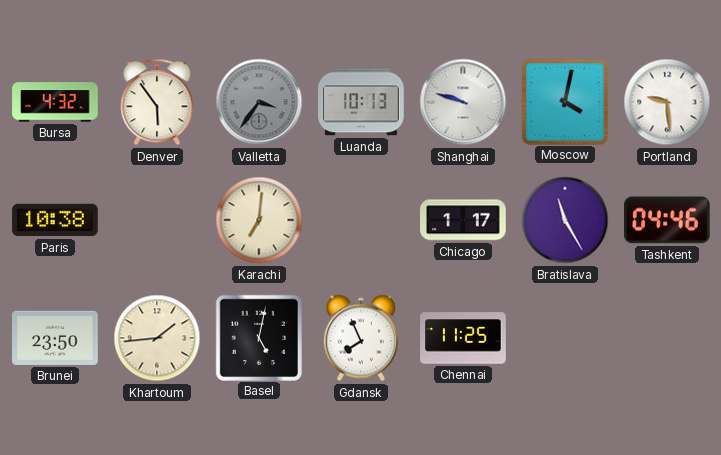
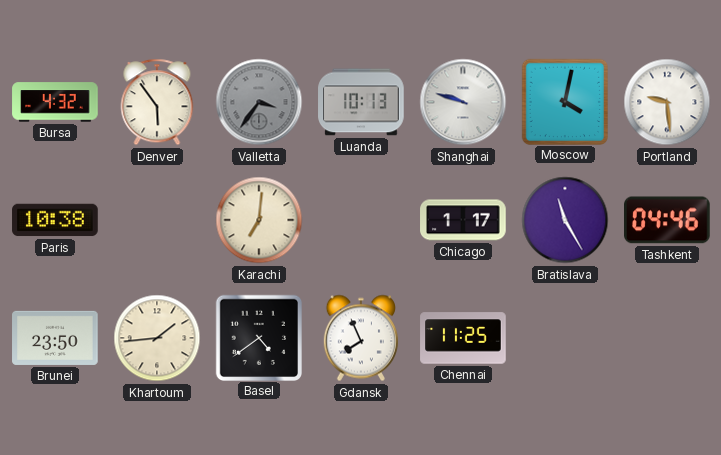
Basel: 5:02 -> 4:39
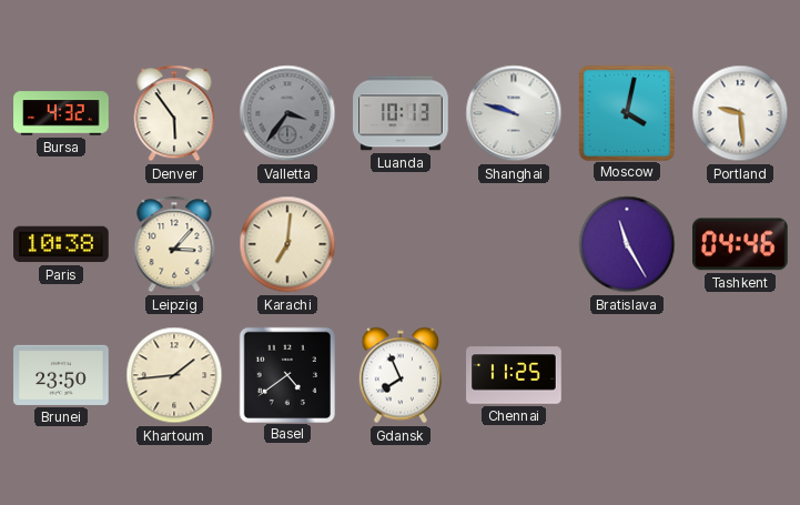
Leipzig: none -> 3:07
Chicago: 1:17 -> none
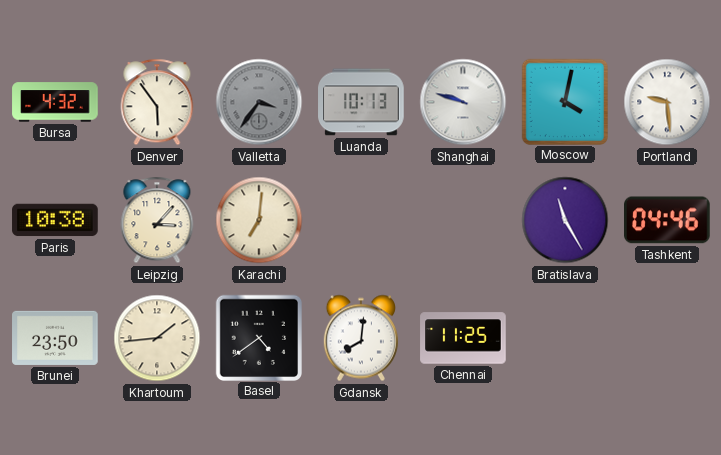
Gdansk: 7:56 -> 8:01
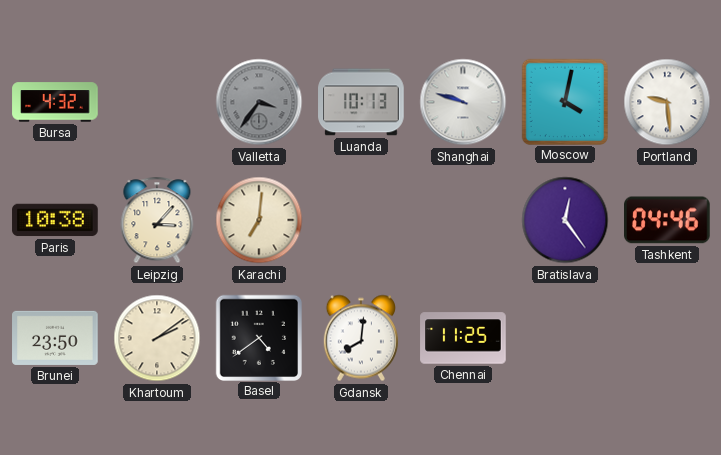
Denver: 5:54 -> none
Bratislava: 11:25 -> 12:24
Khartoum: 1:44 -> 2:09
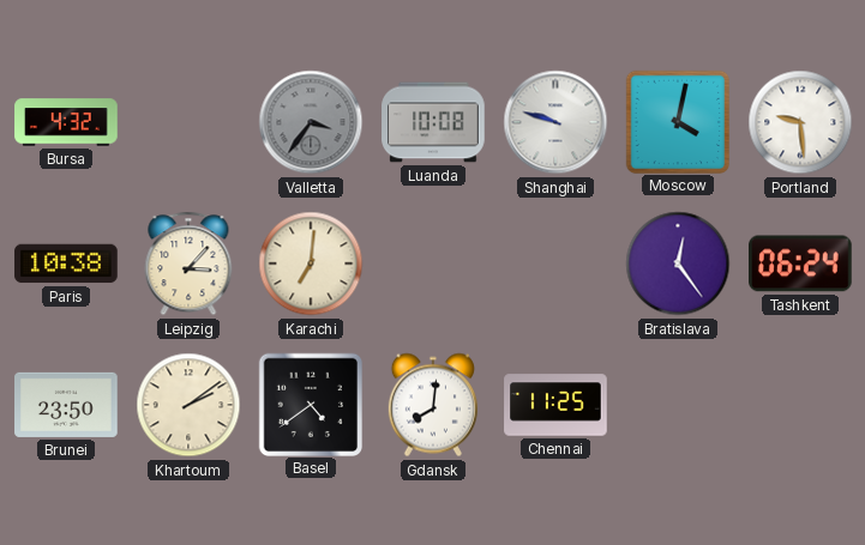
Luanda: 10:13 -> 10:08
Tashkent: 04:46 -> 06:24
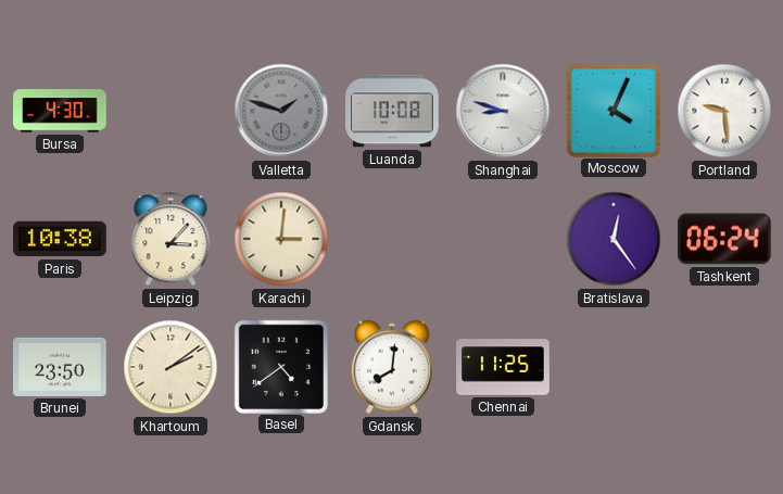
Bursa: 4:32 -> 4:30
Valletta: 3:36 -> 1:48
Shanghai: 9:48 -> 8:48
Moscow: 4:02 -> 4:04
Karachi: 7:01 -> 3:01
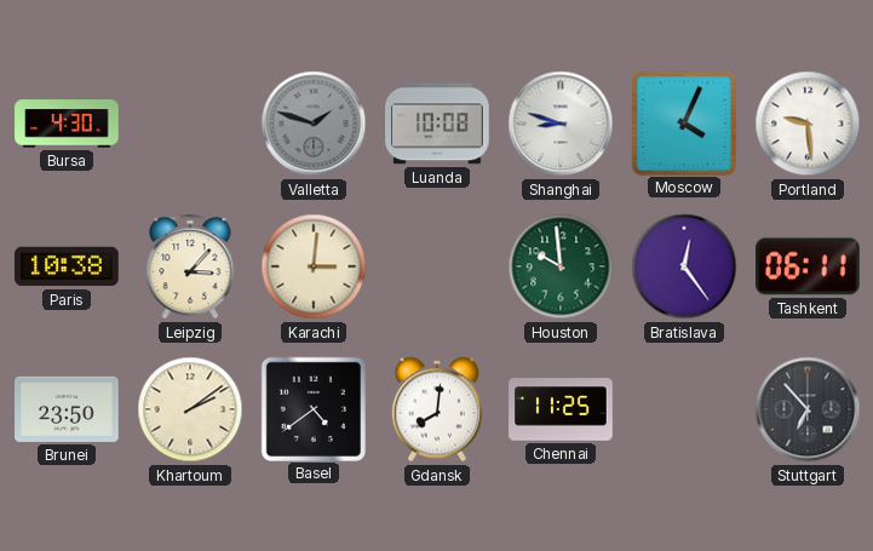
Houston: none -> 9:59
Tashkent: 06:24 -> 06:11
Stuttgart: none -> 6:53
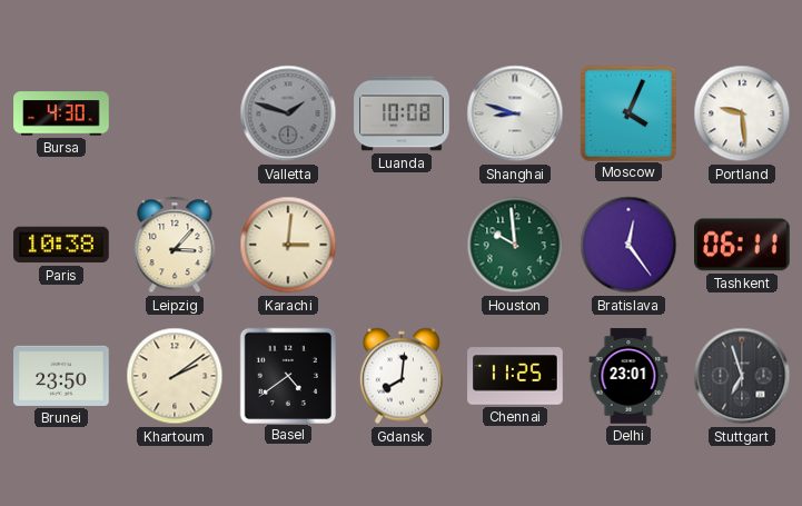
Delhi: none -> 23:01
Stuttgart: 6:53 -> 6:57
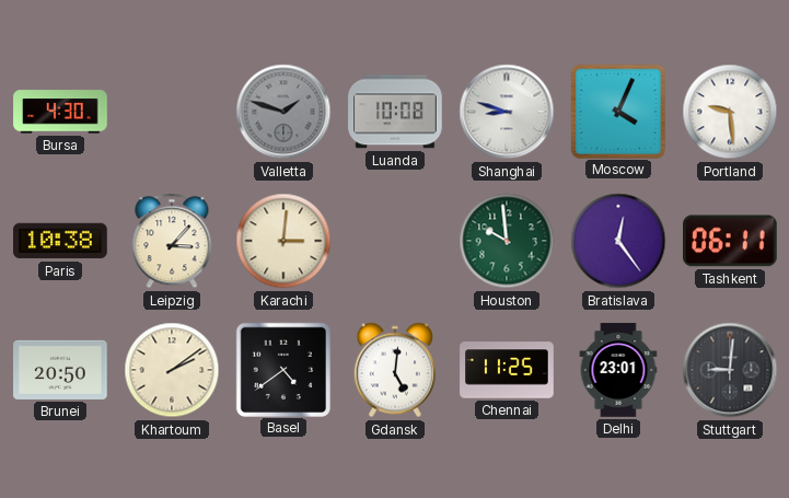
Brunei: 23:50 -> 20:50
Gdansk: 8:01 -> 5:01
Stuttgart: 6:57 -> 9:01
